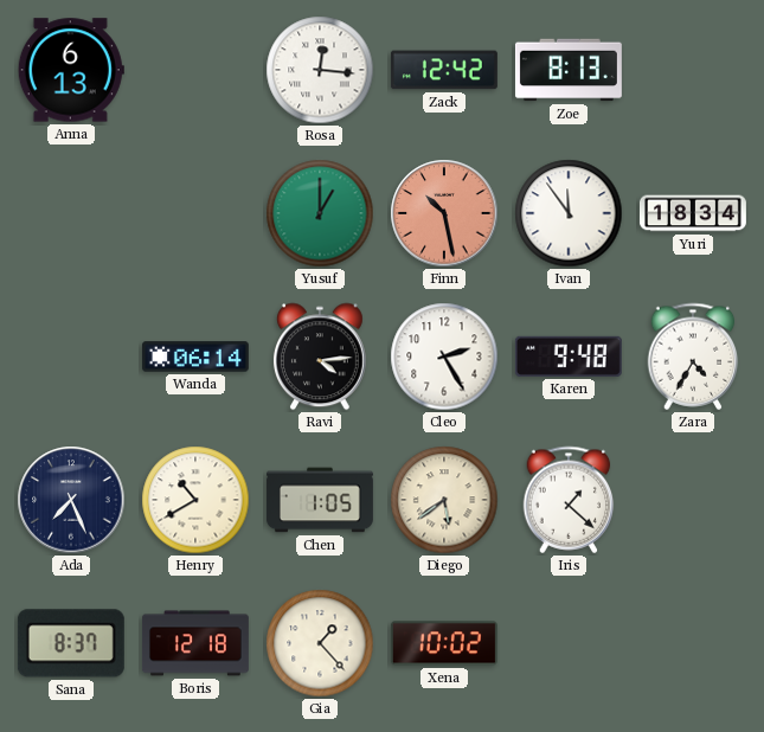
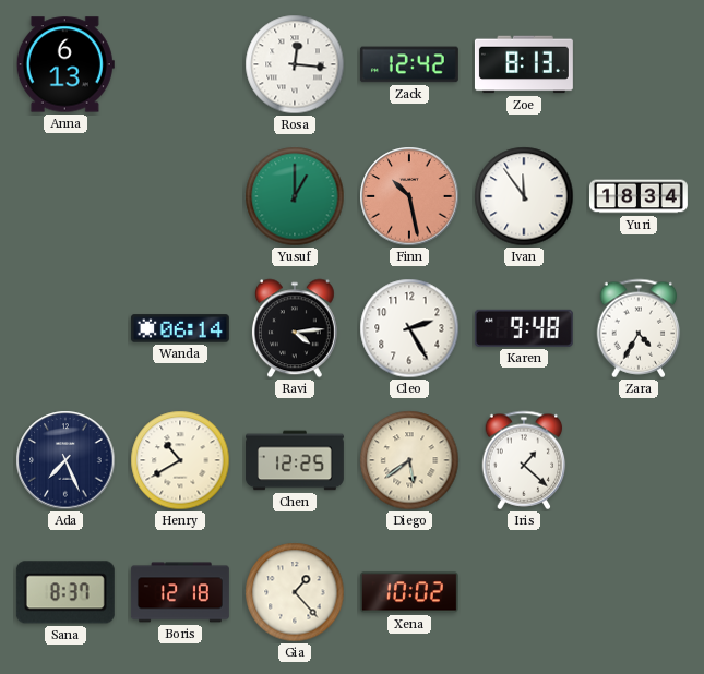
Chen: 1:05 -> 12:25
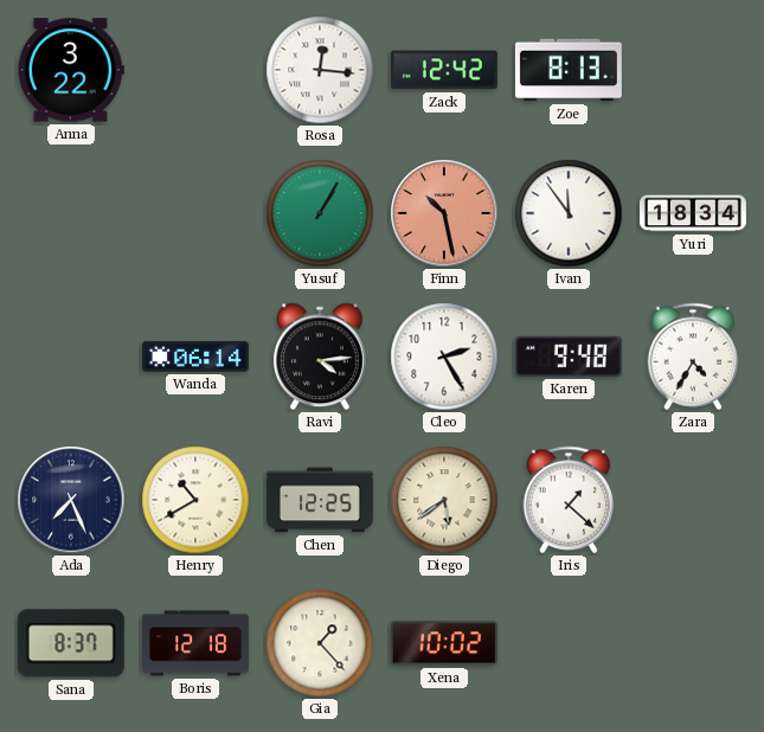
Anna: 6:13 -> 3:22
Yusuf: 1:00 -> 1:05
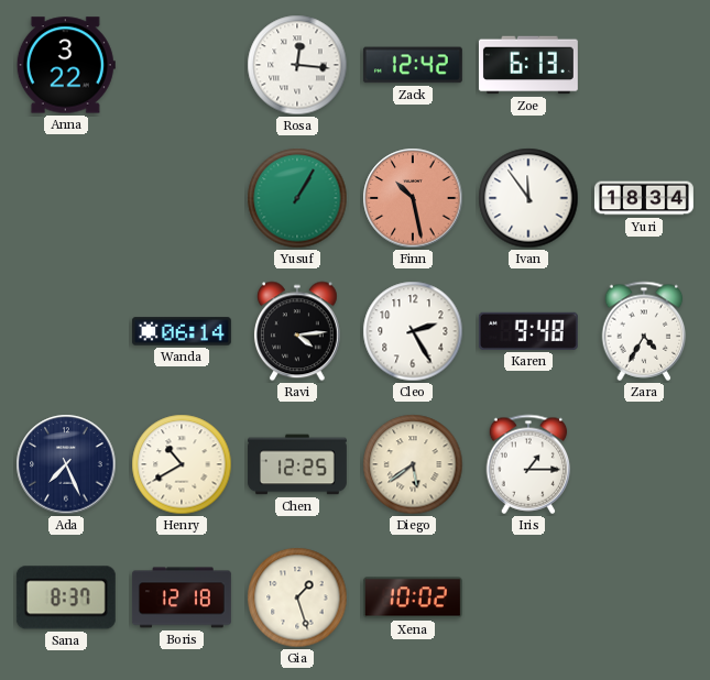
Zoe: 8:13 -> 6:13
Iris: 1:22 -> 1:15
Gia: 1:23 -> 1:27
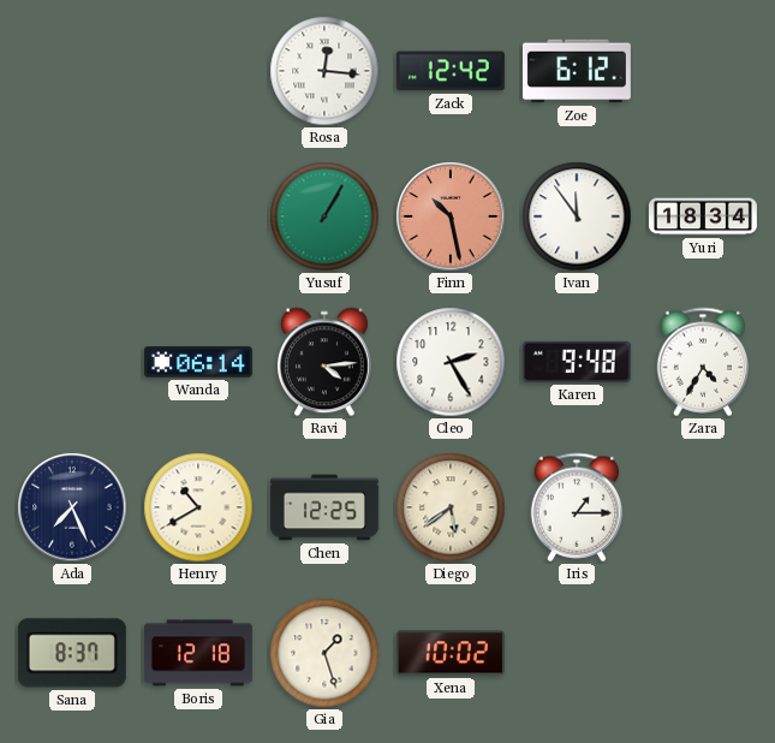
Anna: 3:22 -> none
Zoe: 6:13 -> 6:12
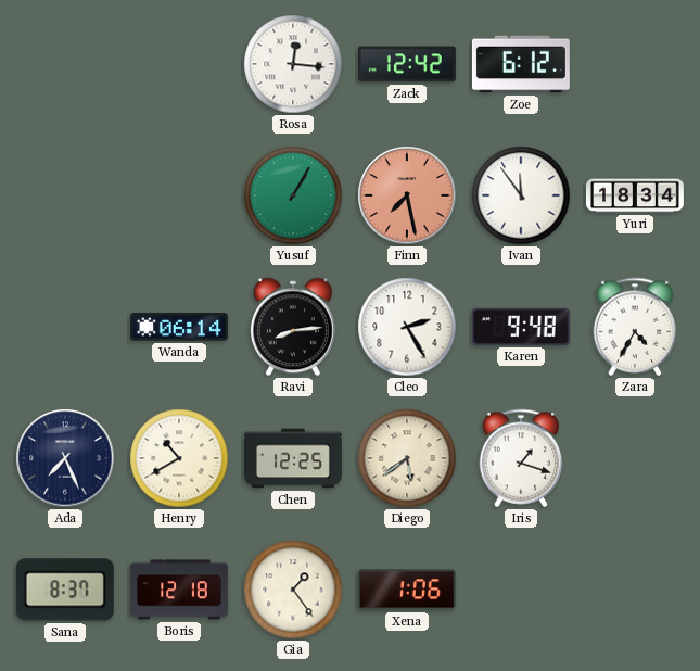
Finn: 10:28 -> 7:28
Ravi: 4:14 -> 8:14
Iris: 1:15 -> 1:18
Gia: 1:27 -> 1:24
Xena: 10:02 -> 1:06
